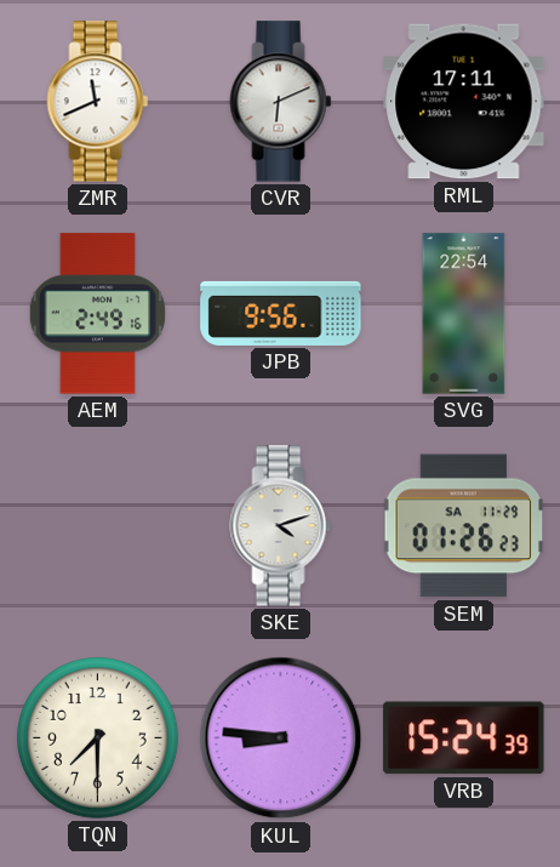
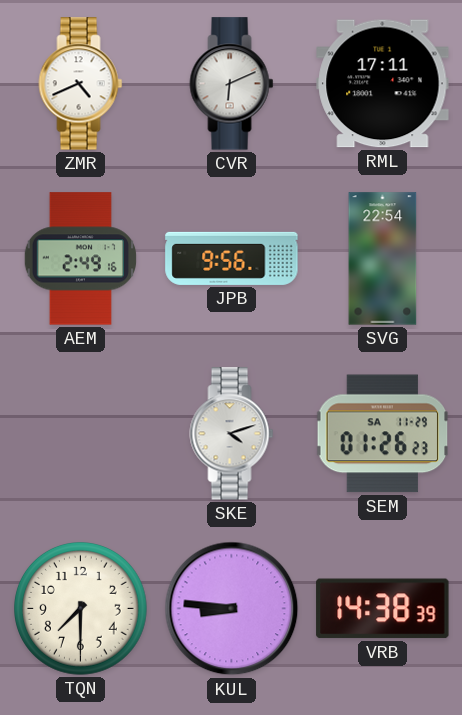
ZMR: 11:41 -> 4:41
VRB: 15:24 -> 14:38
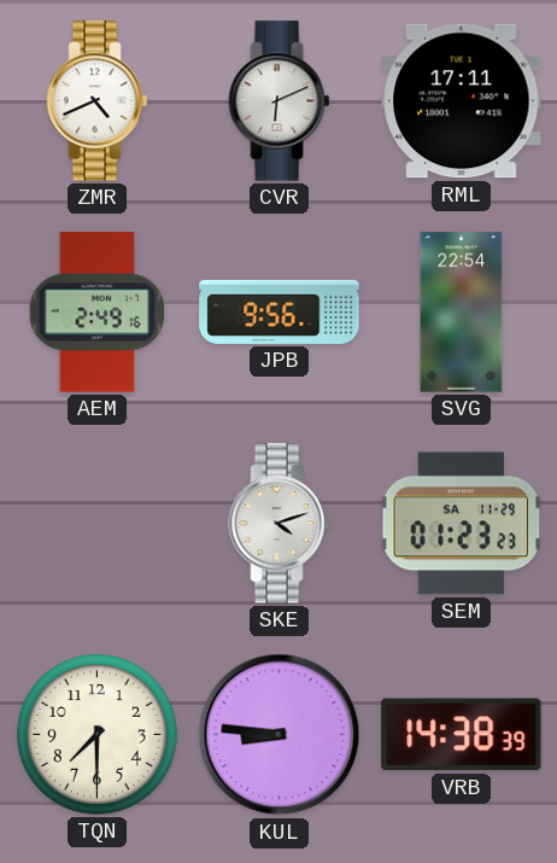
SEM: 01:26 -> 01:23
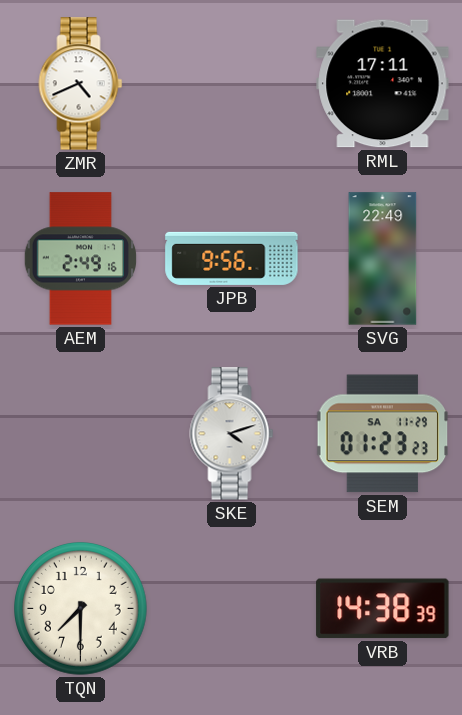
CVR: 6:11 -> none
SVG: 22:54 -> 22:49
KUL: 8:46 -> none
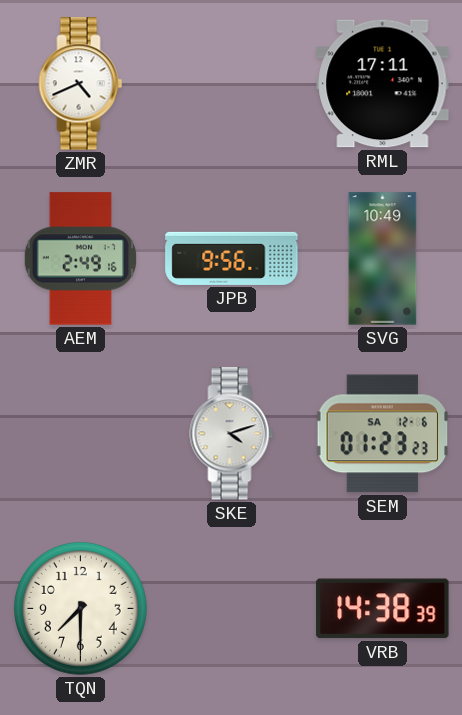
SVG: 22:49 -> 10:49
SEM date: SA 11-29 -> SA 12-6
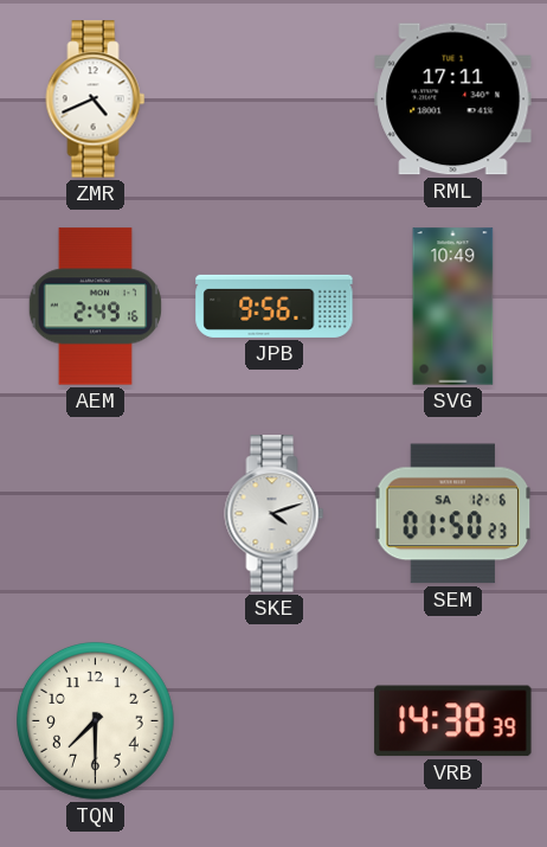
SEM: 01:23 -> 01:50
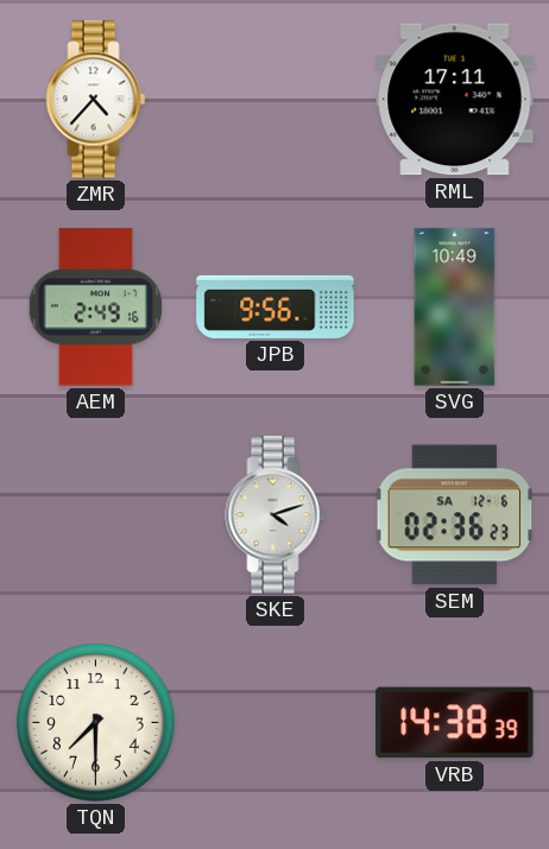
ZMR: 4:41 -> 4:37
SEM: 01:50 -> 02:36
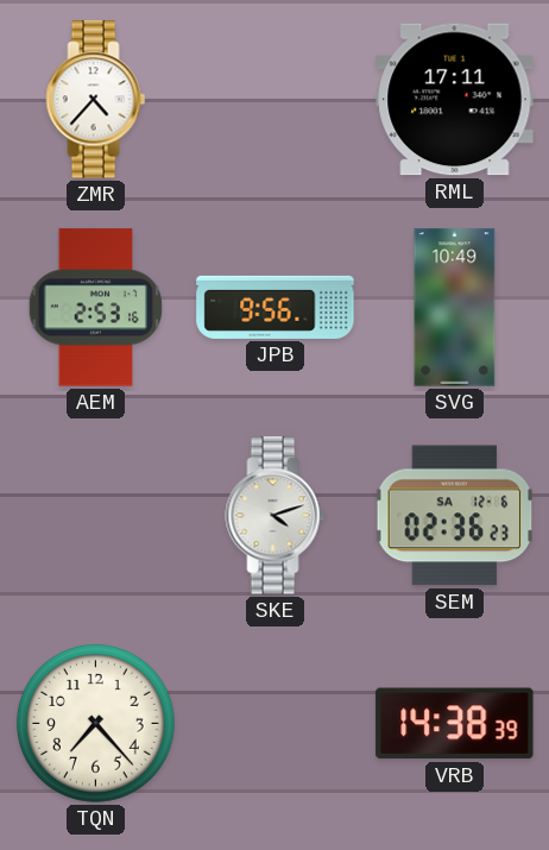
AEM: 2:49 -> 2:53
TQN: 7:30 -> 7:23
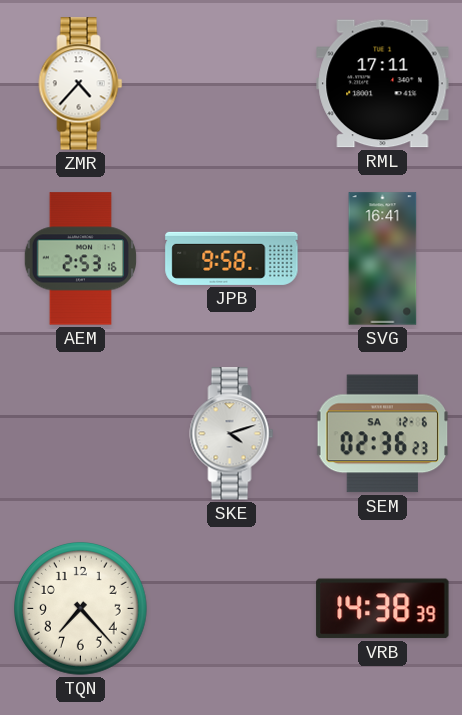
JPB: 9:56 -> 9:58
SVG: 10:49 -> 16:41
